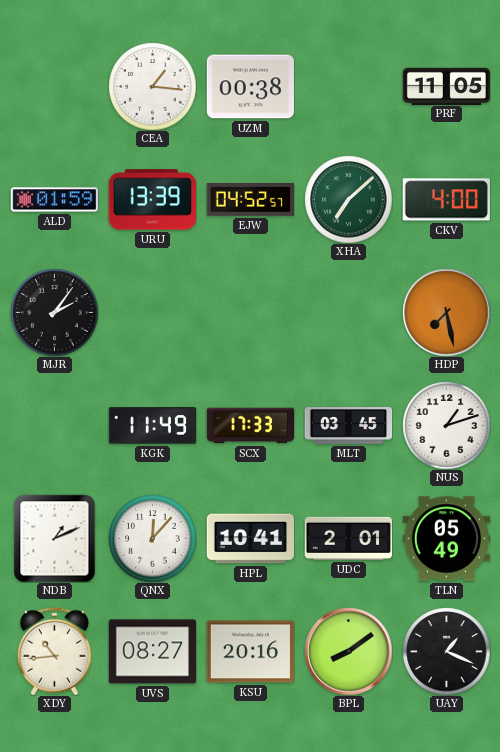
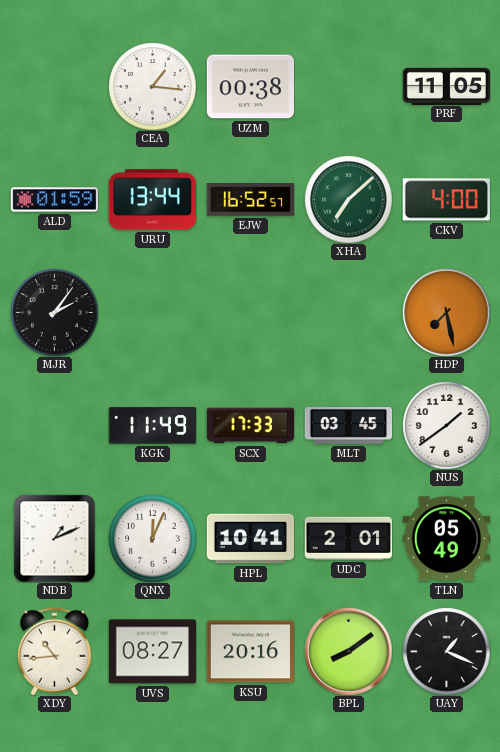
URU: 13:39 -> 13:44
EJW: 04:52 -> 16:52
NUS: 1:12 -> 1:39
QNX: 12:07 -> 12:04
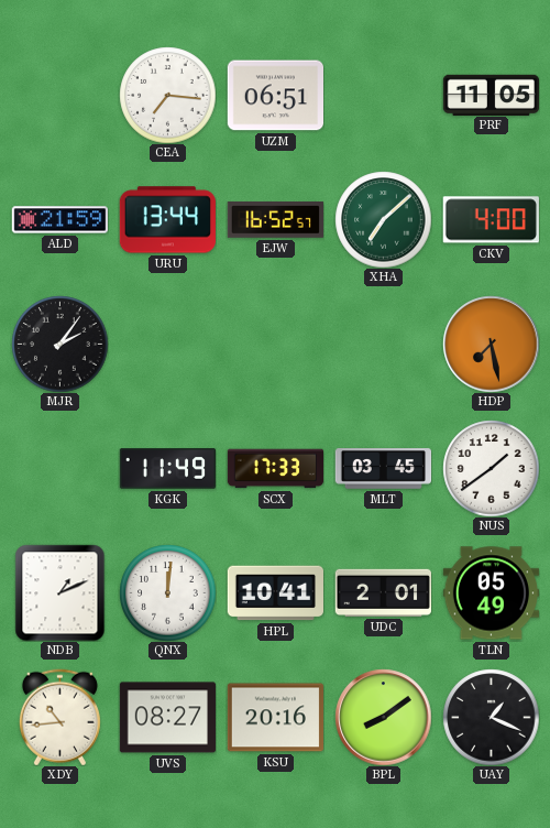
CEA: 1:16 -> 7:16
UZM: 00:38 -> 06:51
ALD: 01:59 -> 21:59
QNX: 12:04 -> 12:01
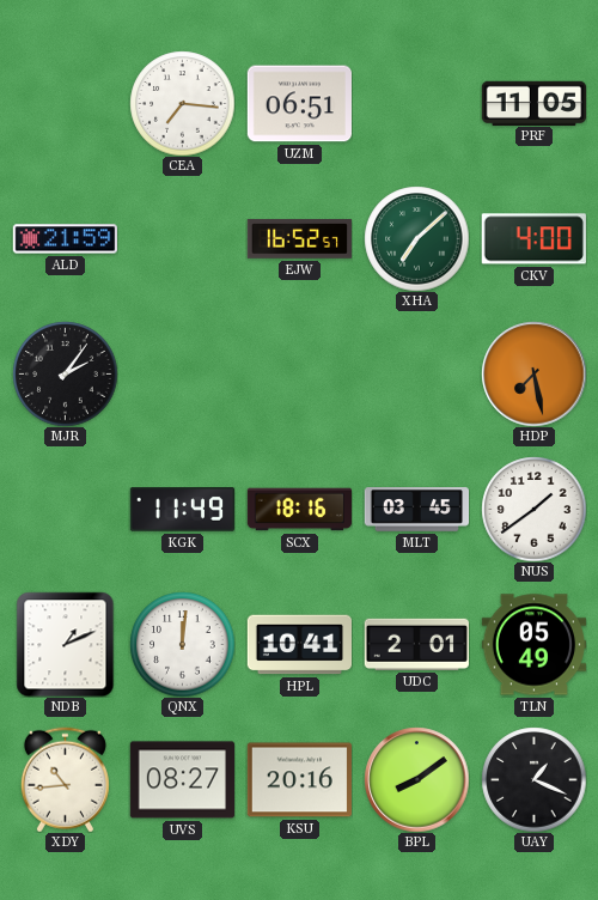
URU: 13:44 -> none
SCX: 17:33 -> 18:16
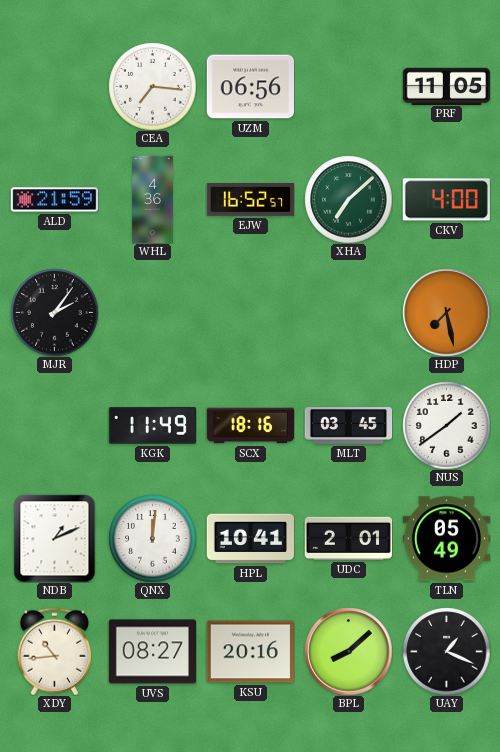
UZM: 06:51 -> 06:56
WHL: none -> 4:36
BPL: 8:09 -> 8:08
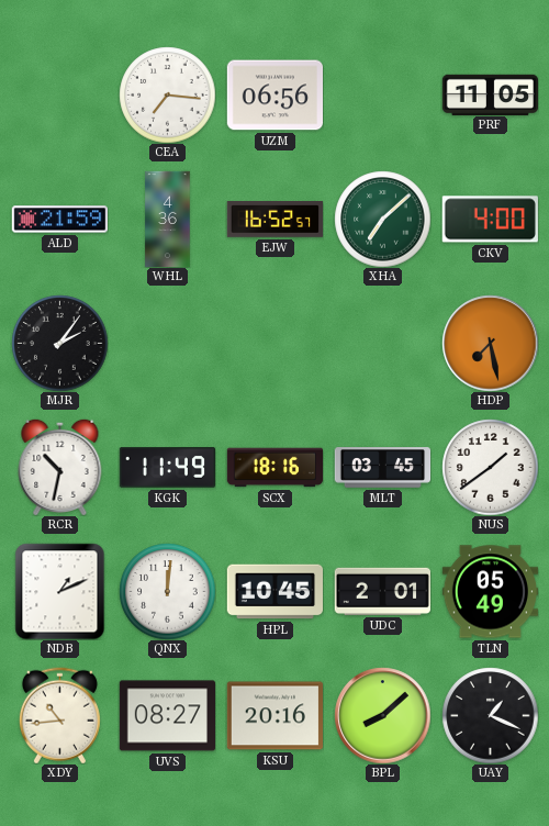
RCR: none -> 10:32
HPL: 10:41 -> 10:45
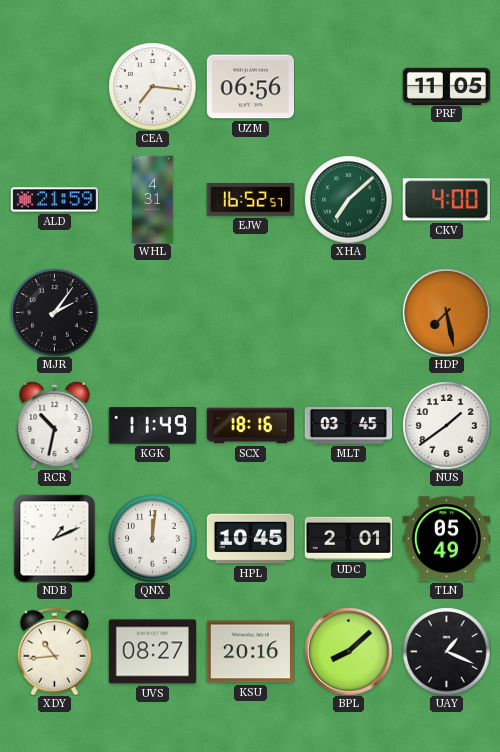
WHL: 4:36 -> 4:31
